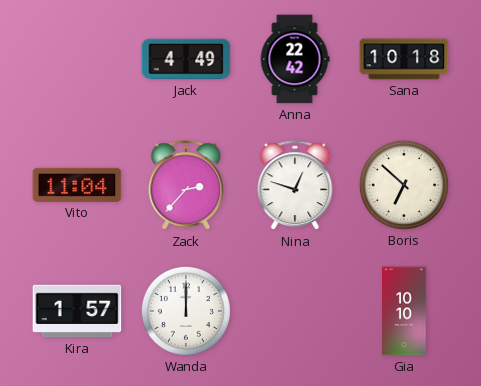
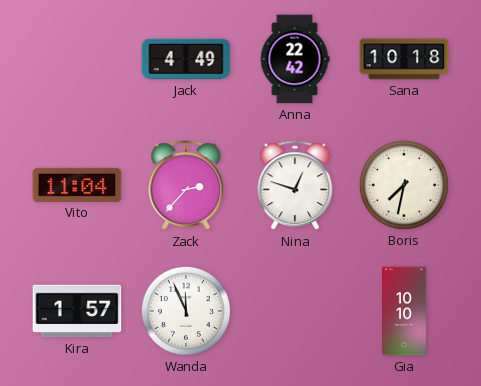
Boris: 6:52 -> 7:32
Wanda: 12:00 -> 11:56
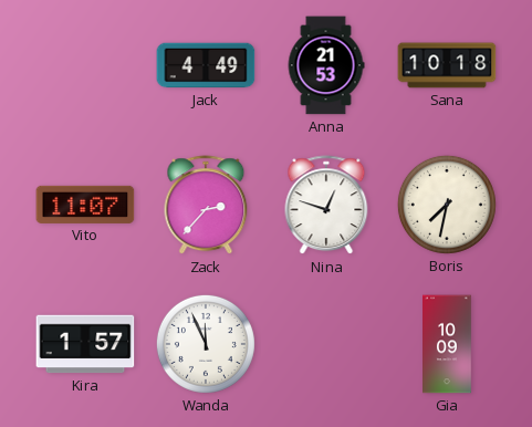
Anna: 22:42 -> 21:53
Vito: 11:04 -> 11:07
Gia: 10:10 -> 10:09
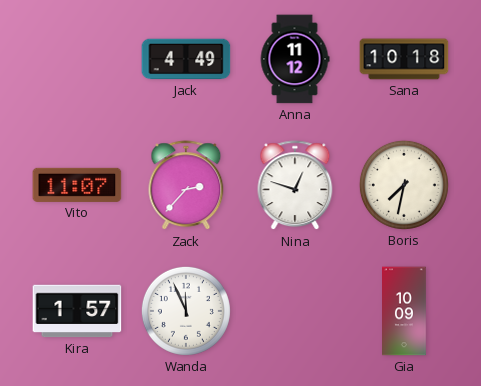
Anna: 21:53 -> 11:12
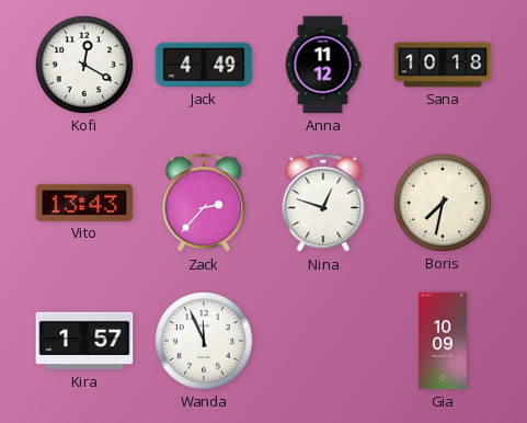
Kofi: none -> 12:20
Vito: 11:07 -> 13:43
